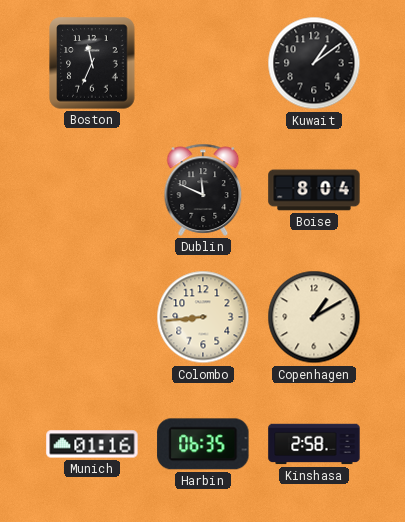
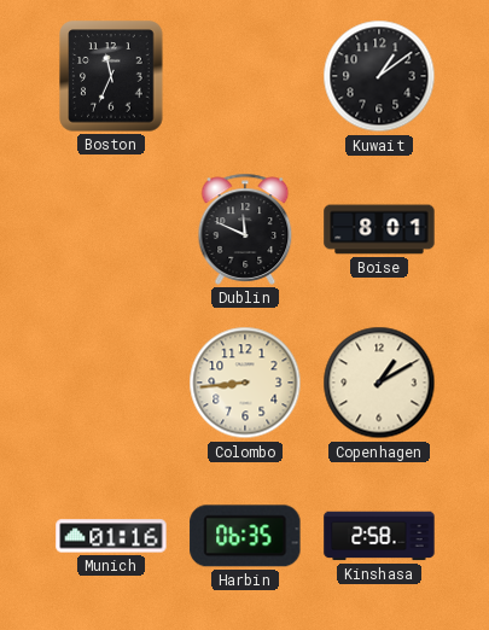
Boise: 8:04 -> 8:01
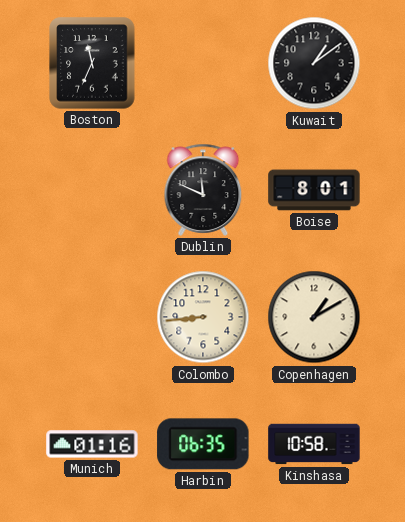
Kinshasa: 2:58 -> 10:58
